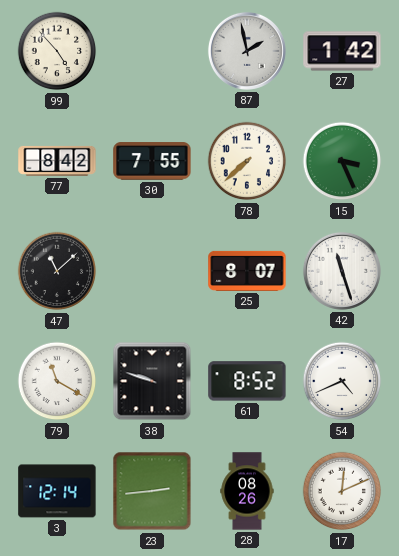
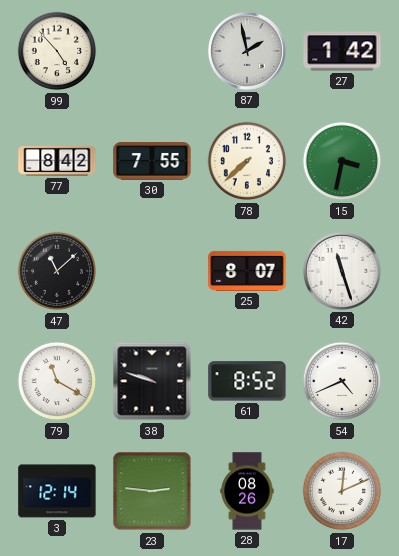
15: 3:26 -> 3:32
23: 2:44 -> 2:46
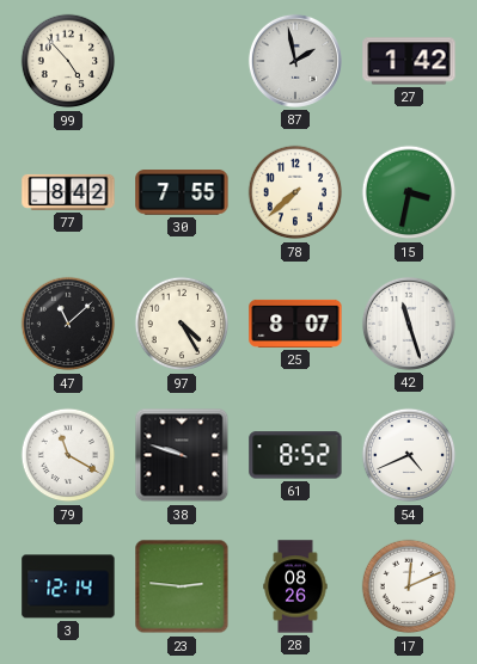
97: none -> 4:25
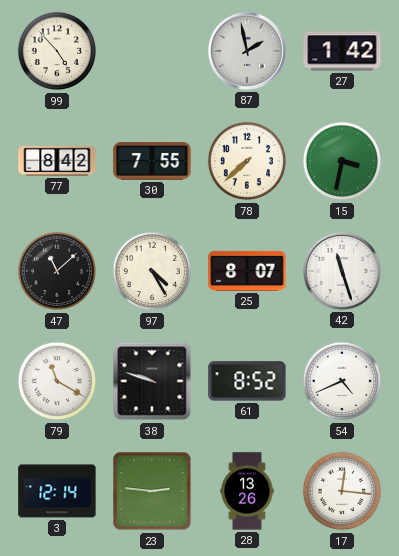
28: 08:26 -> 13:26
17: 12:11 -> 12:16
